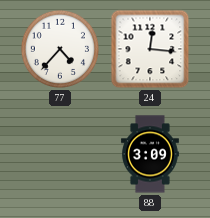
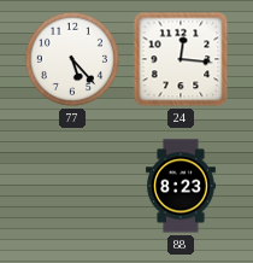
77: 4:37 -> 5:23
88: 3:09 -> 8:23
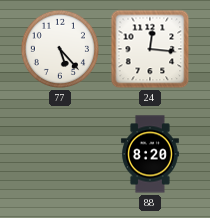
88: 8:23 -> 8:20
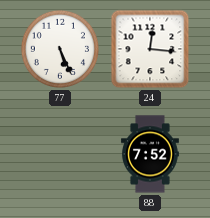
77: 5:23 -> 5:26
88: 8:20 -> 7:52
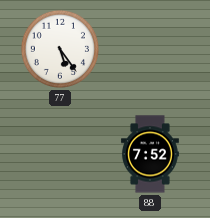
77: 5:26 -> 5:24
24: 12:16 -> none
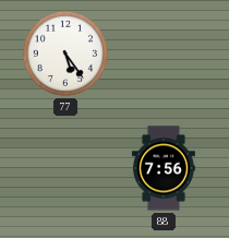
88: 7:52 -> 7:56
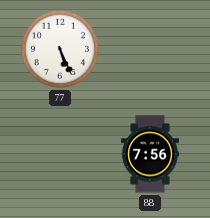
77: 5:24 -> 5:26
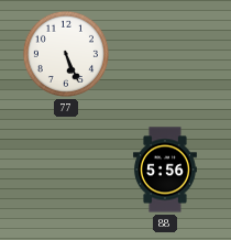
88: 7:56 -> 5:56
